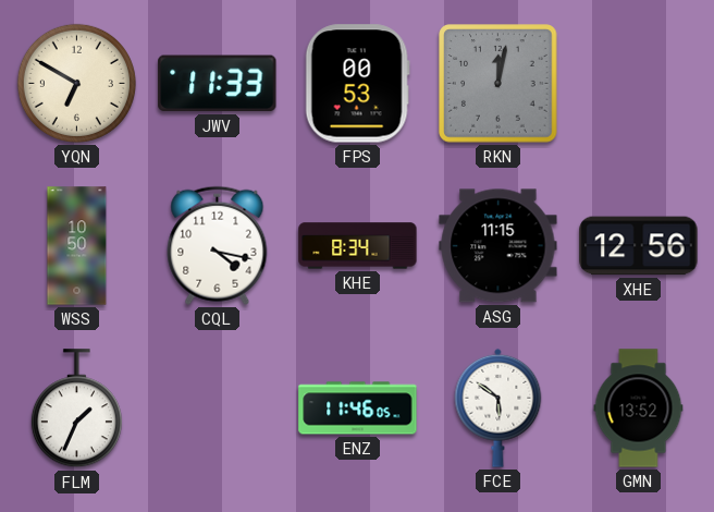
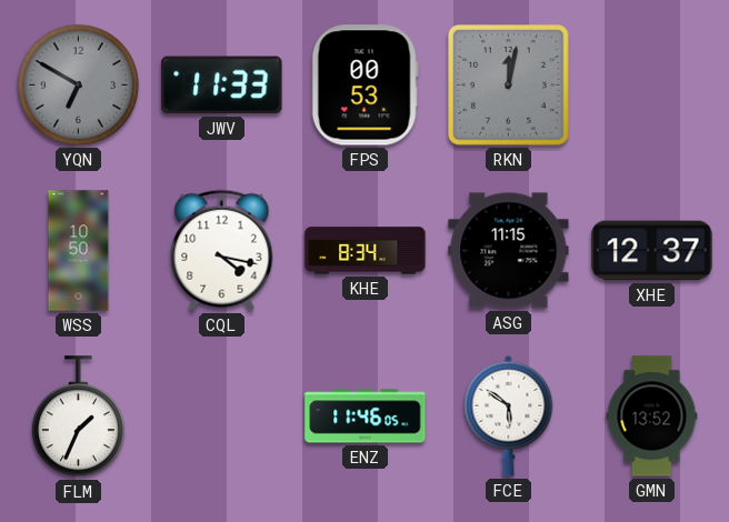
YQN dial: cream -> grey
XHE: 12:56 -> 12:37
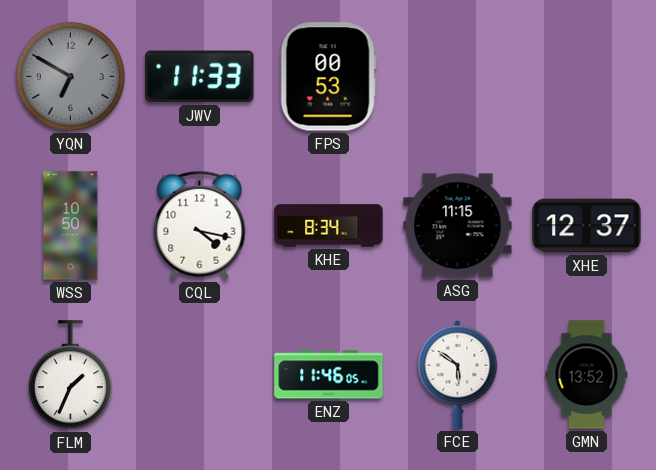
RKN: 12:02 -> none
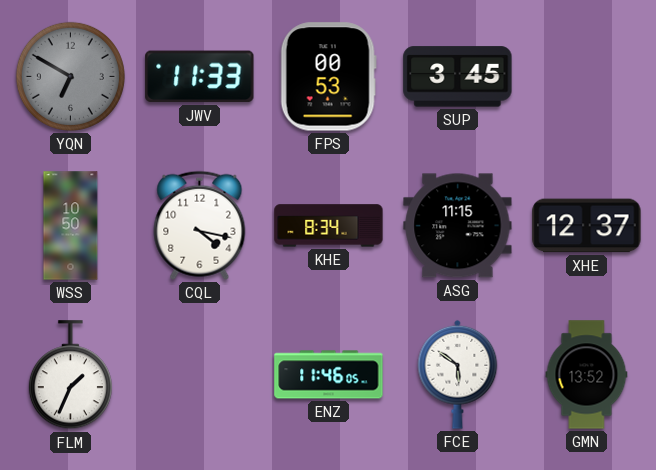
SUP: none -> 3:45
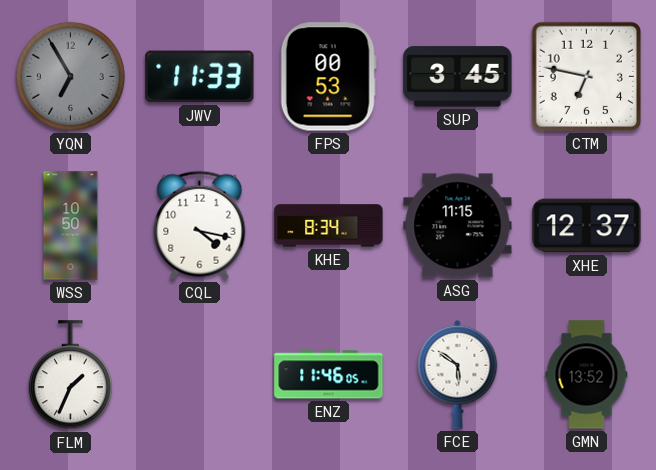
YQN: 6:50 -> 6:55
CTM: none -> 6:47
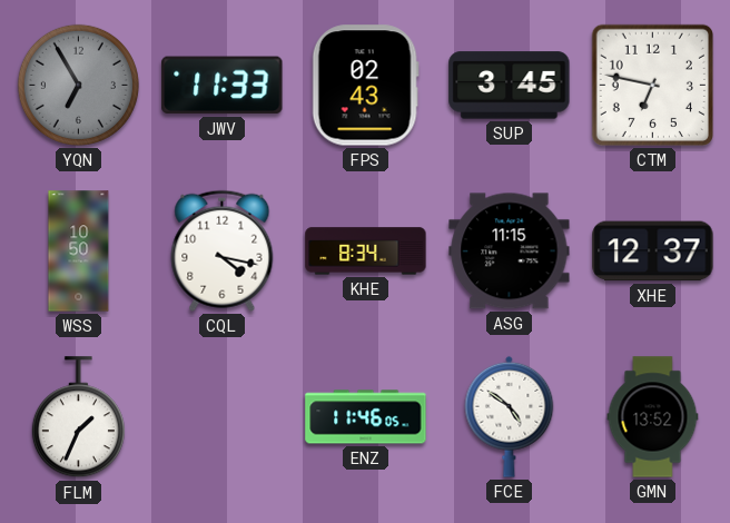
FPS: 00:53 -> 02:43
FCE: 5:51 -> 4:51
